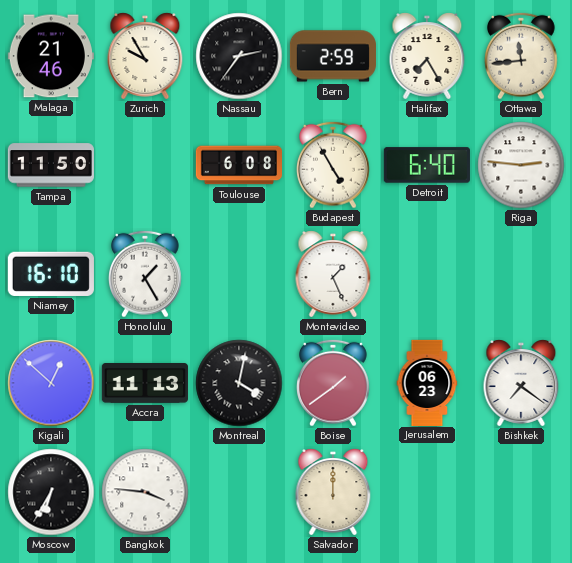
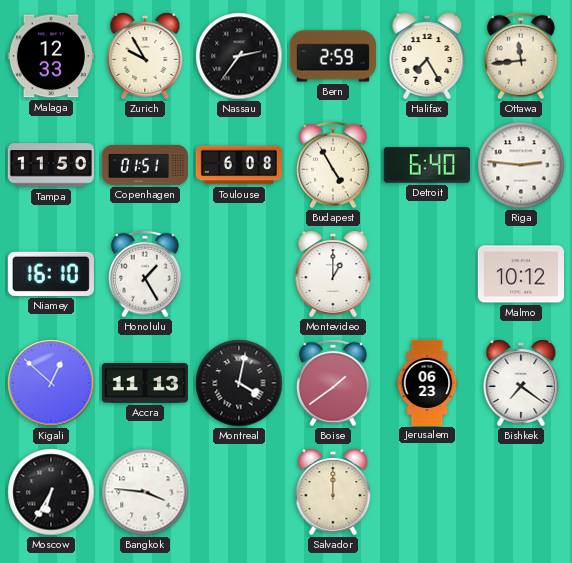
Malaga: 21:46 -> 12:33
Copenhagen: none -> 01:51
Montevideo: 1:26 -> 1:00
Malmo: none -> 10:12
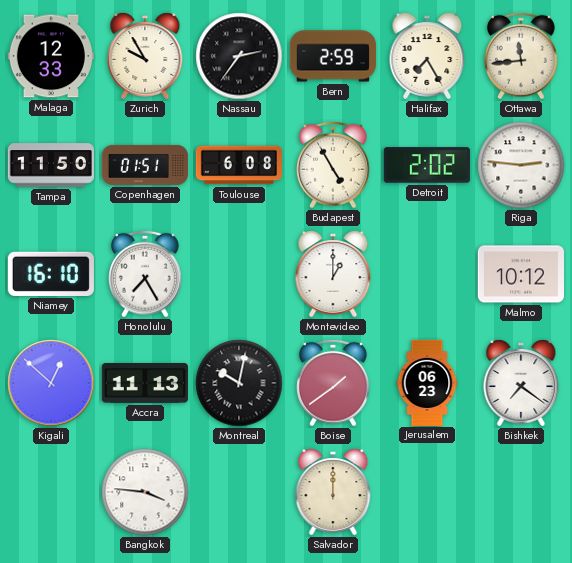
Detroit: 6:40 -> 2:02
Honolulu: 1:25 -> 7:25
Montreal: 4:02 -> 10:02
Moscow: 6:35 -> none
